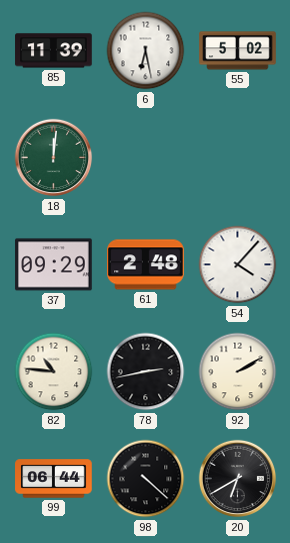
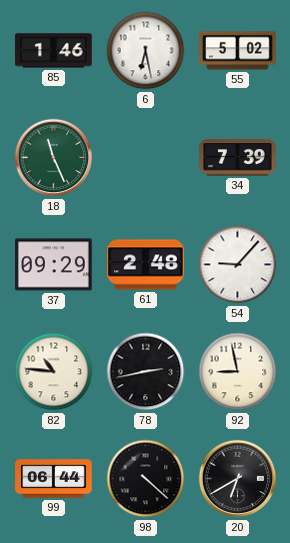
85: 11:39 -> 1:46
18: 12:01 -> 11:26
34: none -> 7:39
54: 4:07 -> 9:07
92: 2:10 -> 8:58
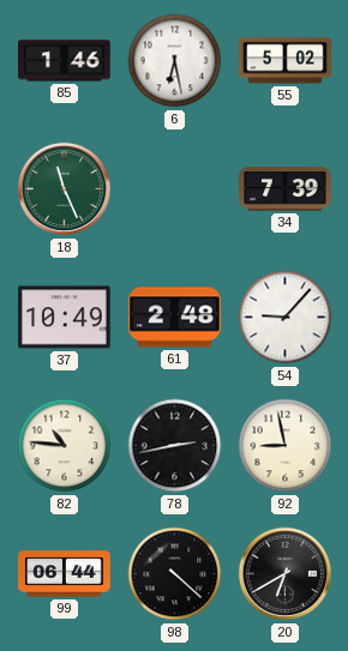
37: 09:29 -> 10:49
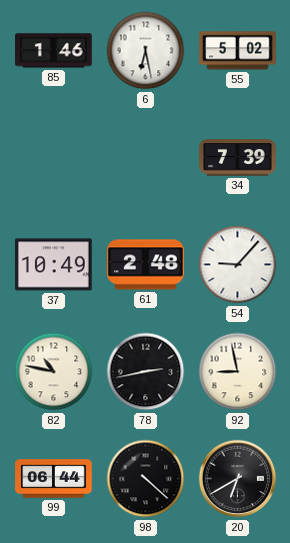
18: 11:26 -> none
82: 10:46 -> 10:47
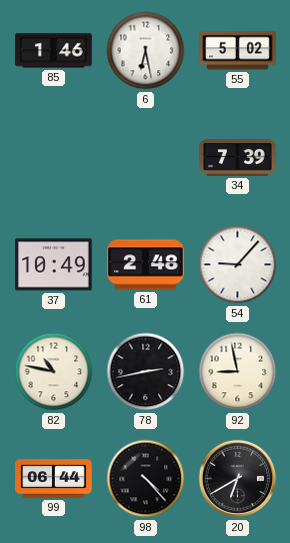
98: 4:22 -> 4:23
